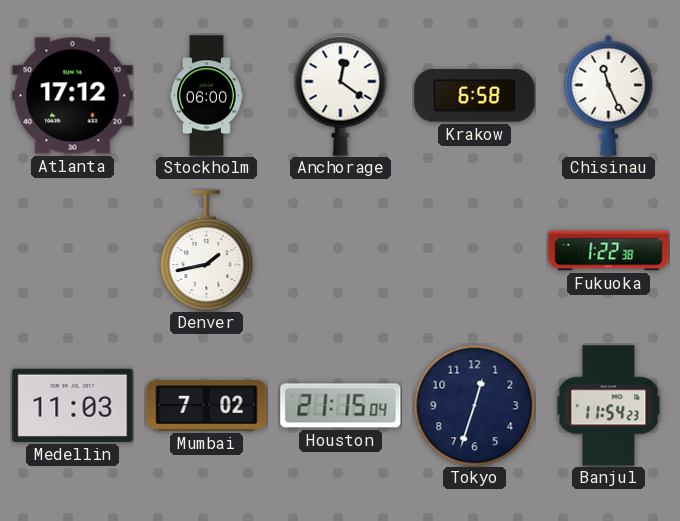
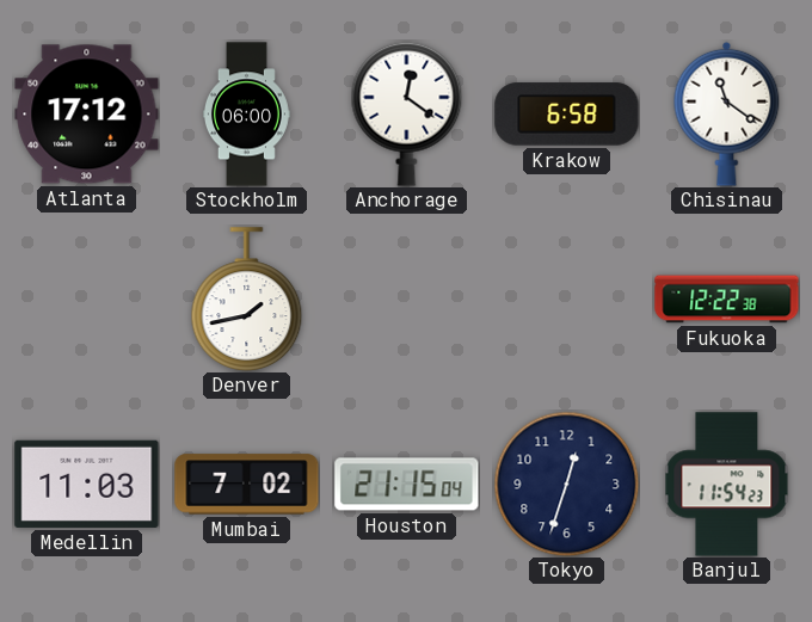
Chisinau: 11:26 -> 11:21
Fukuoka: 1:22 -> 12:22
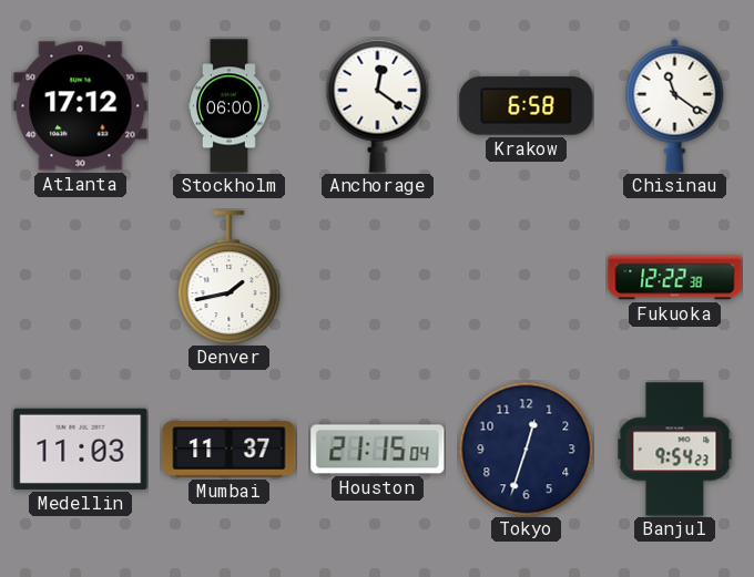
Mumbai: 7:02 -> 11:37
Banjul: 11:54 -> 9:54
